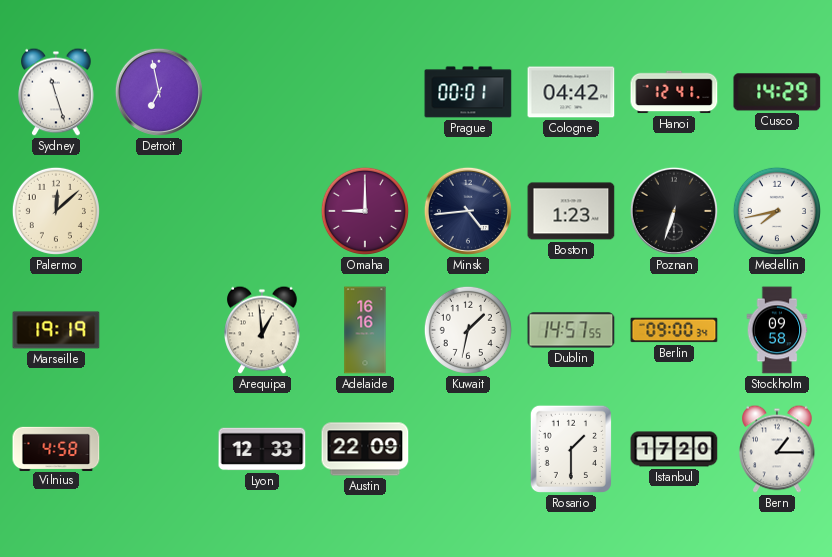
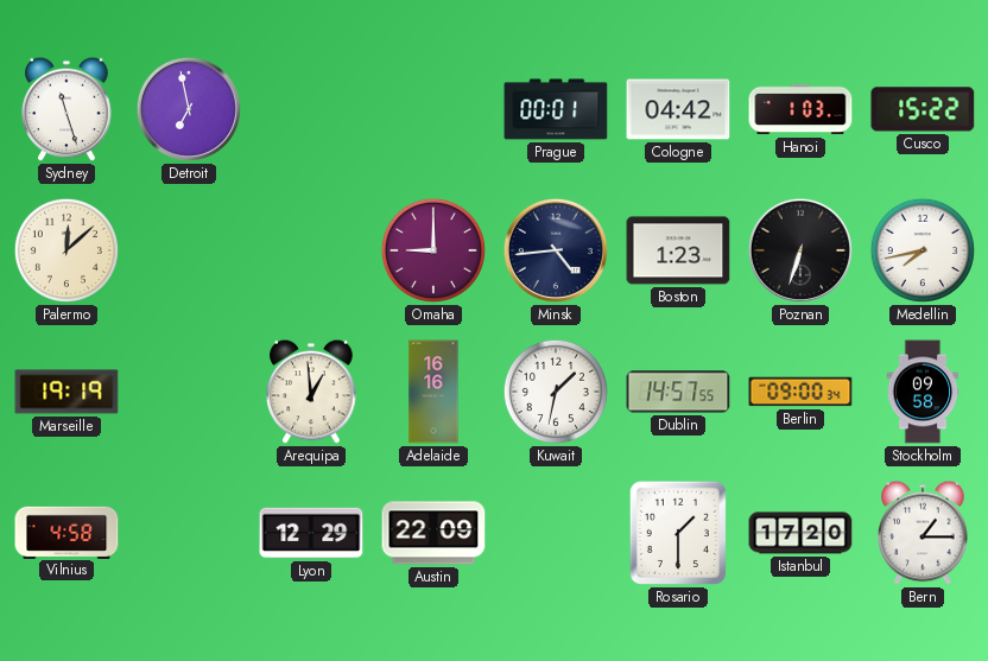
Hanoi: 12:41 -> 1:03
Cusco: 14:29 -> 15:22
Lyon: 12:33 -> 12:29
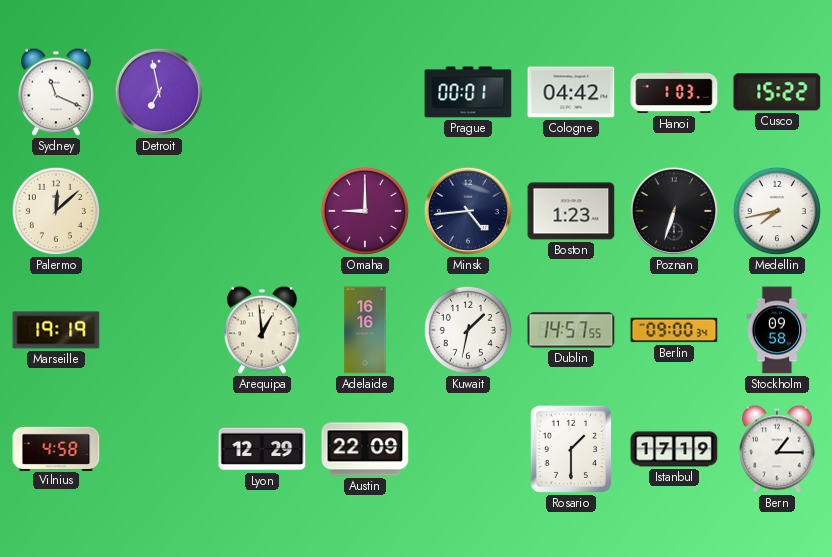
Sydney: 11:27 -> 11:19
Istanbul: 17:20 -> 17:19
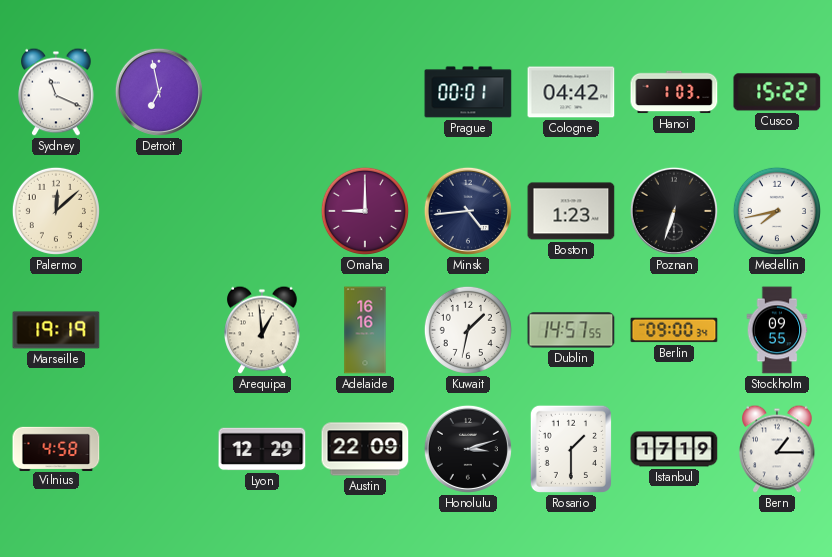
Stockholm: 09:58 -> 09:55
Honolulu: none -> 3:12
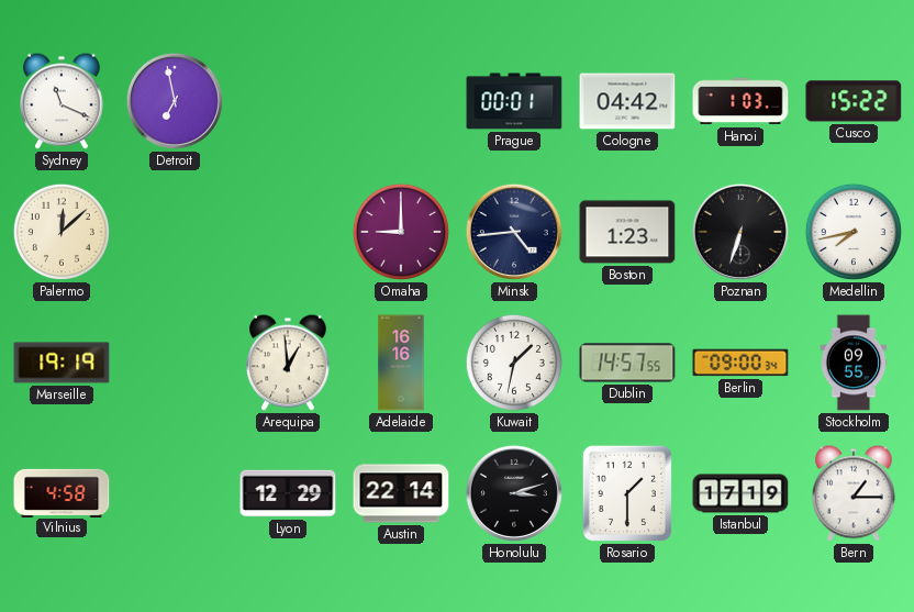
Austin: 22:09 -> 22:14
